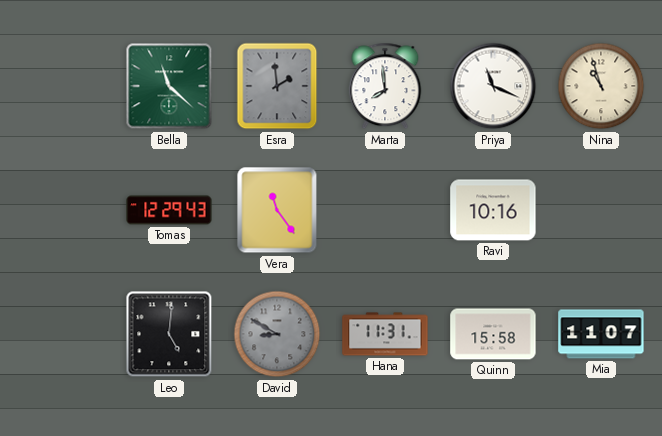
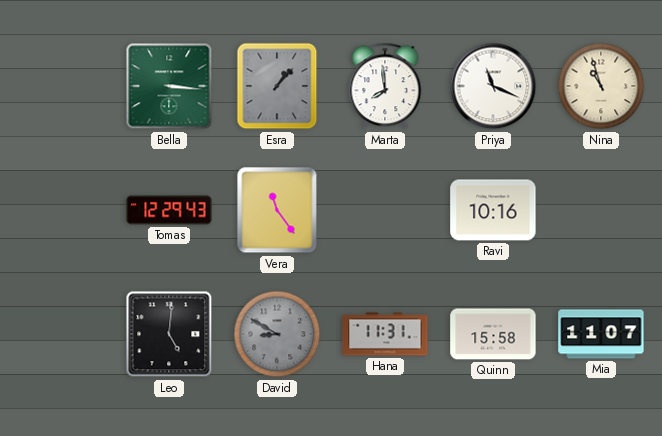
Bella: 11:22 -> 3:16
Esra: 1:59 -> 1:07
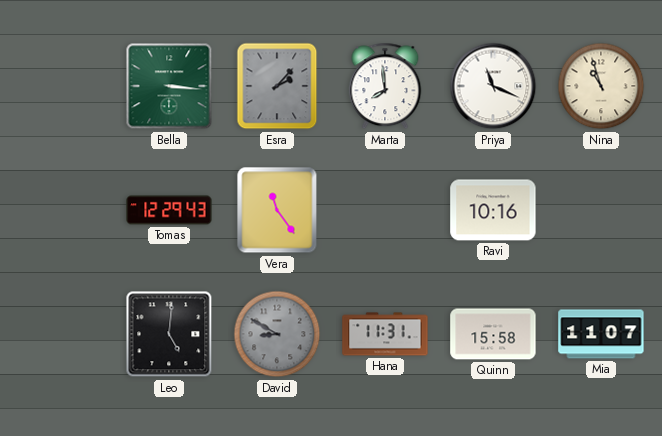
Esra: 1:07 -> 2:07
